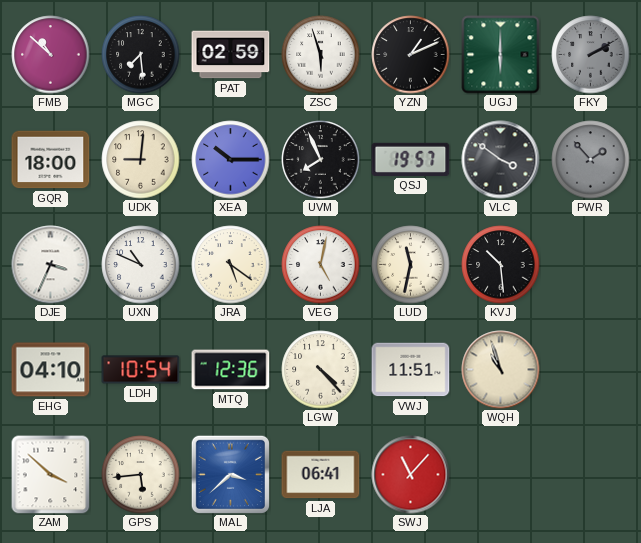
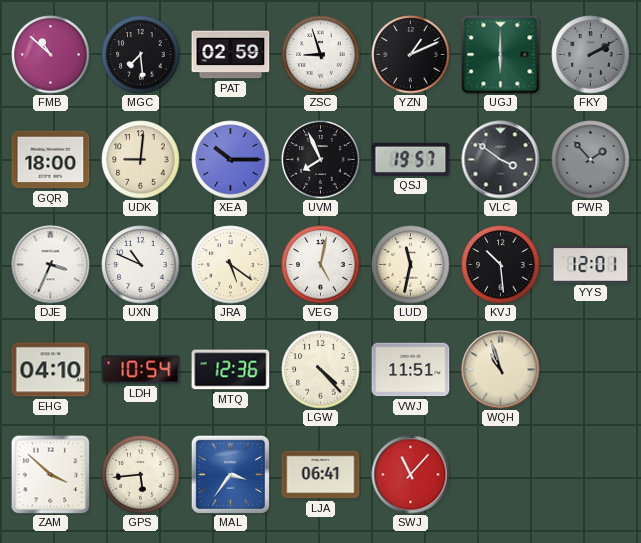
ZSC: 5:57 -> 8:57
YYS: none -> 12:01
MAL: 3:38 -> 3:36
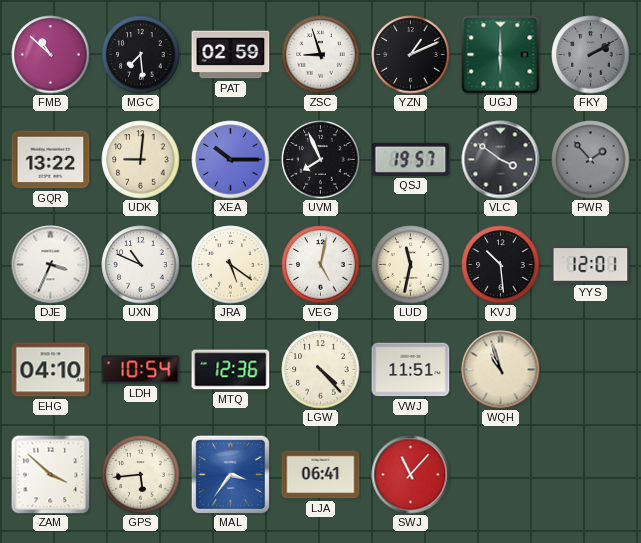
GQR: 18:00 -> 13:22
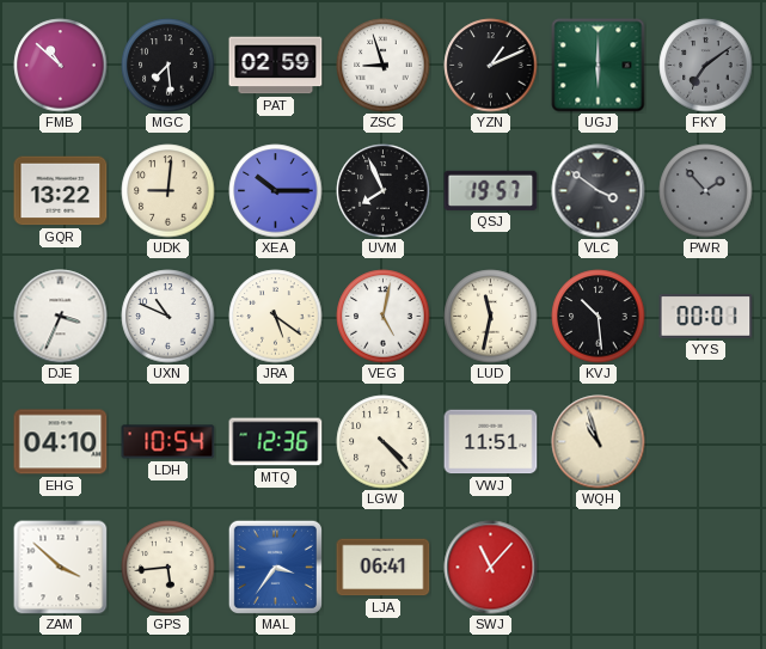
FKY: 2:10 -> 7:09
YYS: 12:01 -> 00:01
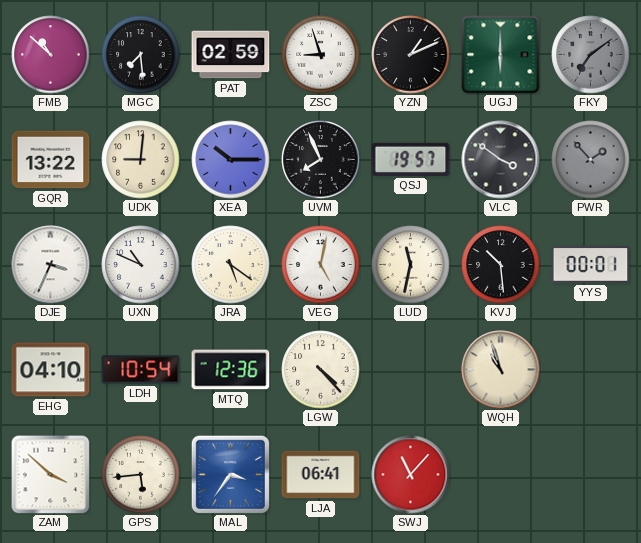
VWJ: 11:51 -> none
